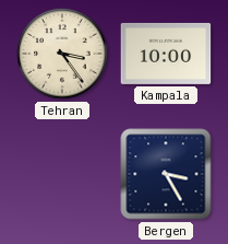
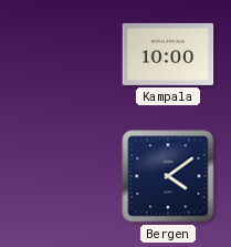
Tehran: 3:24 -> none
Bergen: 3:25 -> 4:09
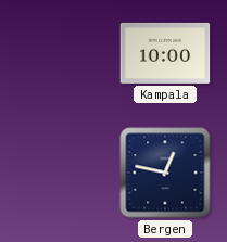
Bergen: 4:09 -> 12:47
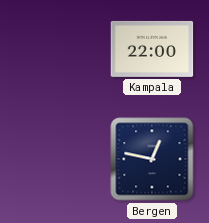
Kampala: 10:00 -> 22:00
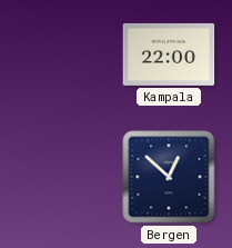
Bergen: 12:47 -> 12:52
